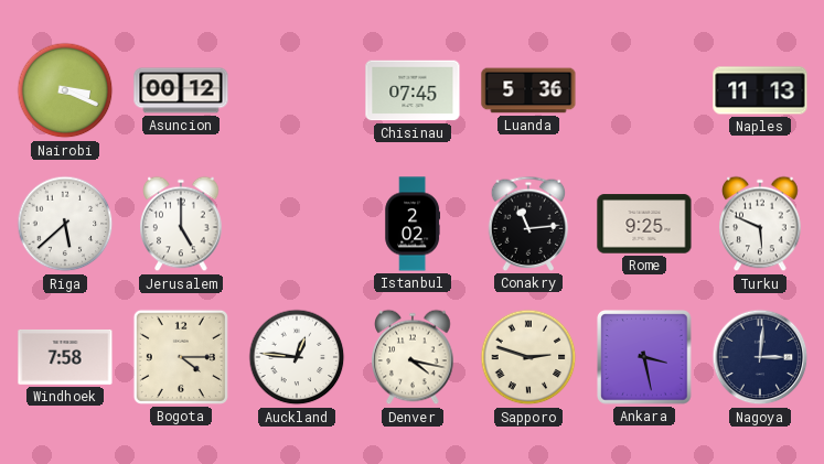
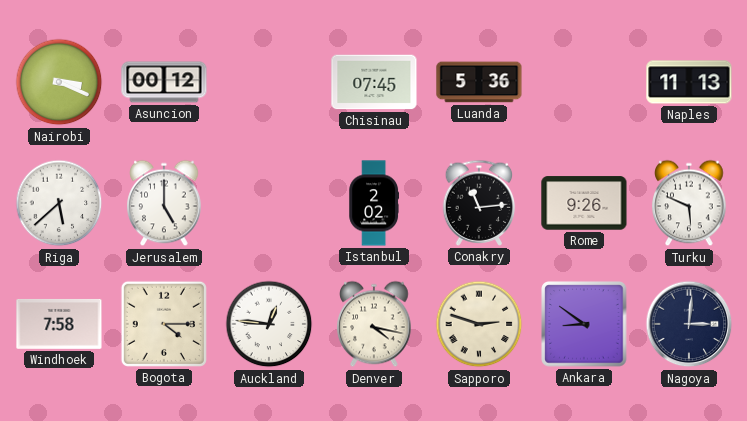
Rome: 9:25 -> 9:26
Ankara: 3:28 -> 8:51
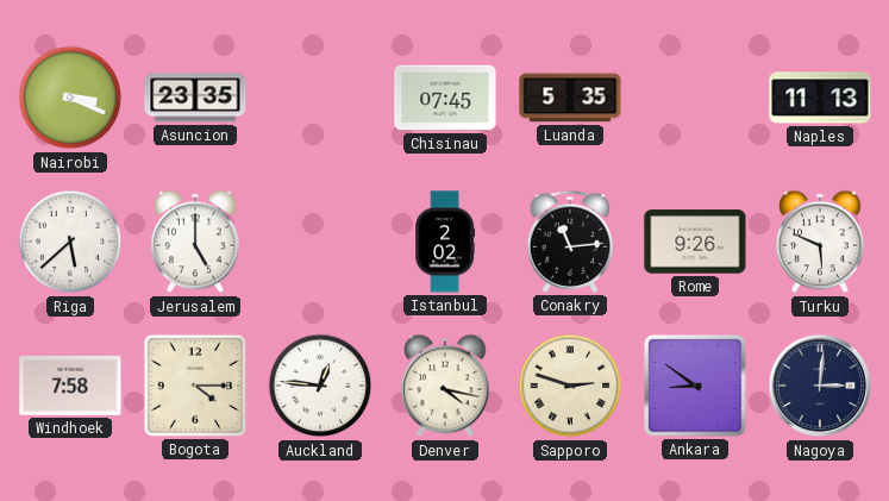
Asuncion: 00:12 -> 23:35
Luanda: 5:36 -> 5:35
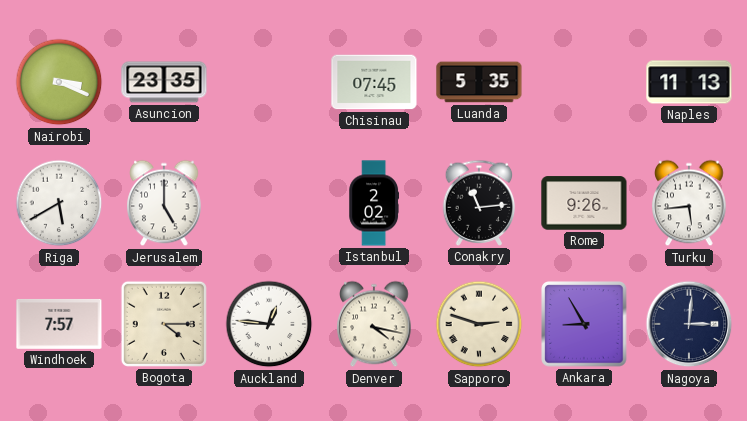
Riga: 5:38 -> 5:40
Turku: 5:49 -> 5:44
Windhoek: 7:58 -> 7:57
Ankara: 8:51 -> 8:55
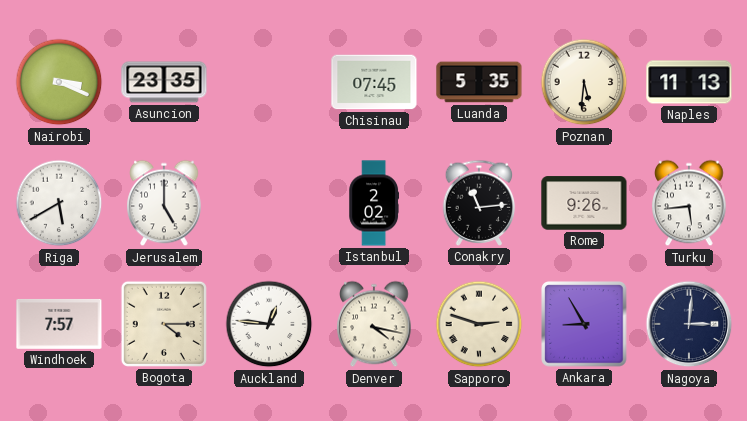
Poznan: none -> 5:31
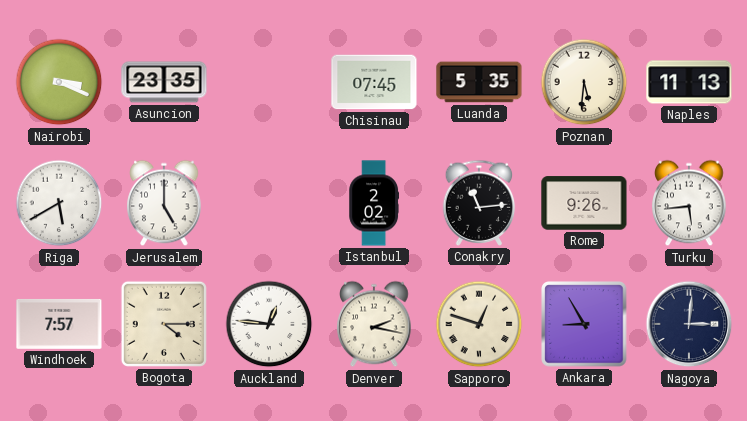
Denver: 4:17 -> 2:17
Sapporo: 2:48 -> 12:48
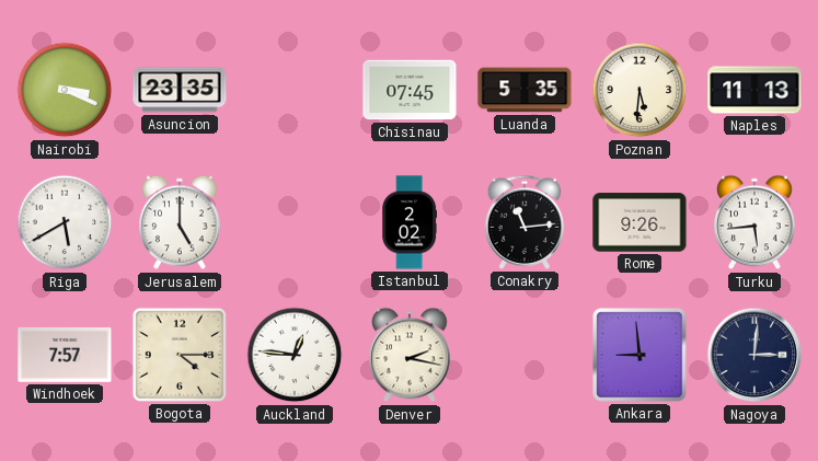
Sapporo: 12:48 -> none
Ankara: 8:55 -> 8:59
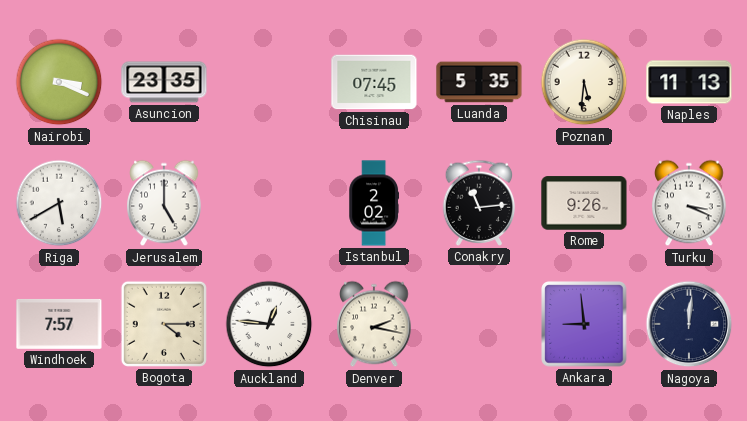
Turku: 5:44 -> 3:19
Nagoya: 3:01 -> 12:01
